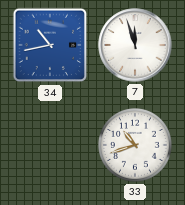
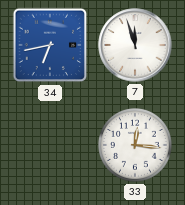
34: 10:43 -> 6:43
33: 10:42 -> 12:16
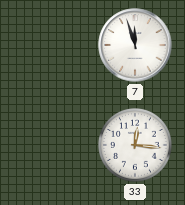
34: 6:43 -> none
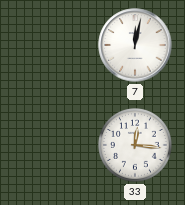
7: 11:57 -> 12:02
